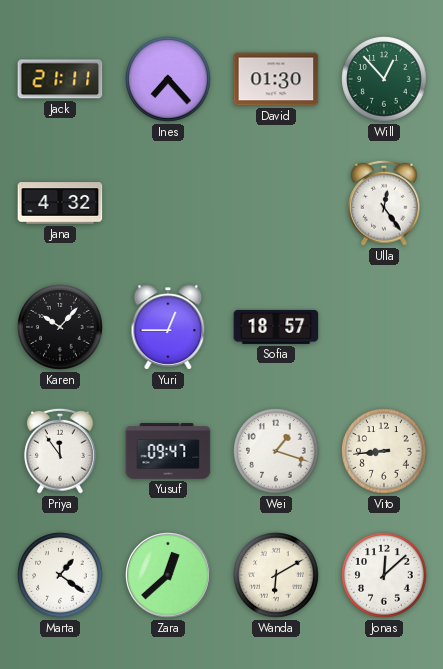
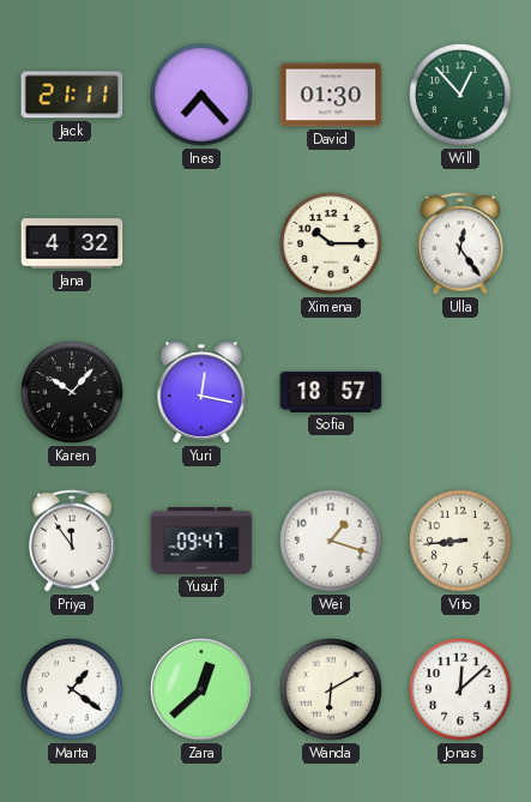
Ximena: none -> 10:15
Yuri: 12:45 -> 12:17
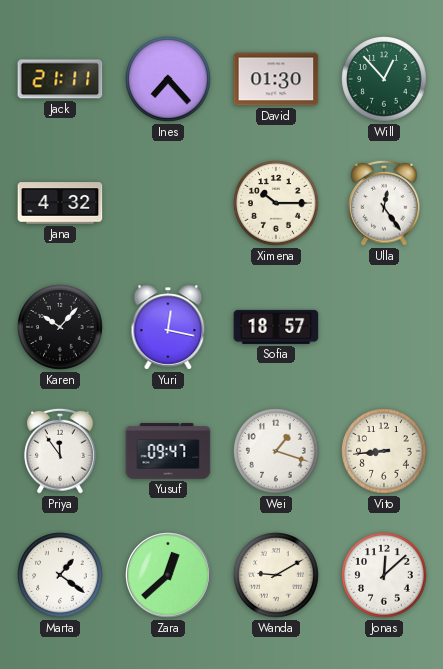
Wanda: 6:10 -> 9:10
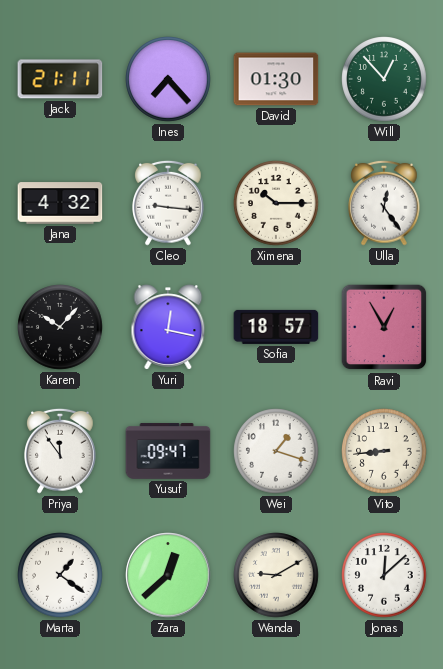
Cleo: none -> 9:16
Ravi: none -> 12:55
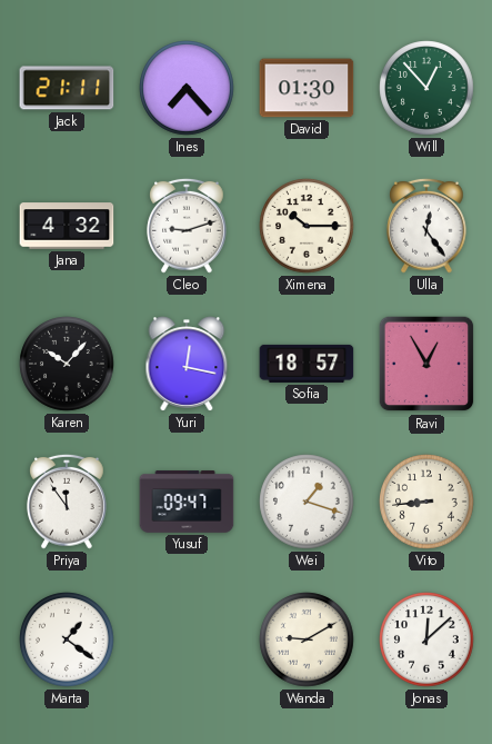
Cleo: 9:16 -> 9:12
Zara: 12:38 -> none
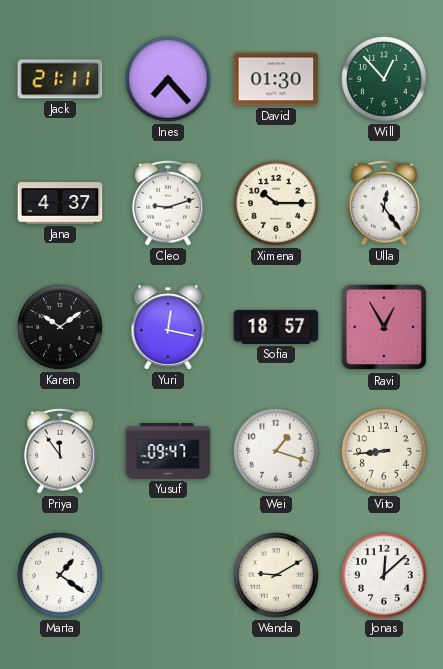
Jana: 4:32 -> 4:37
Karen: 10:07 -> 10:09
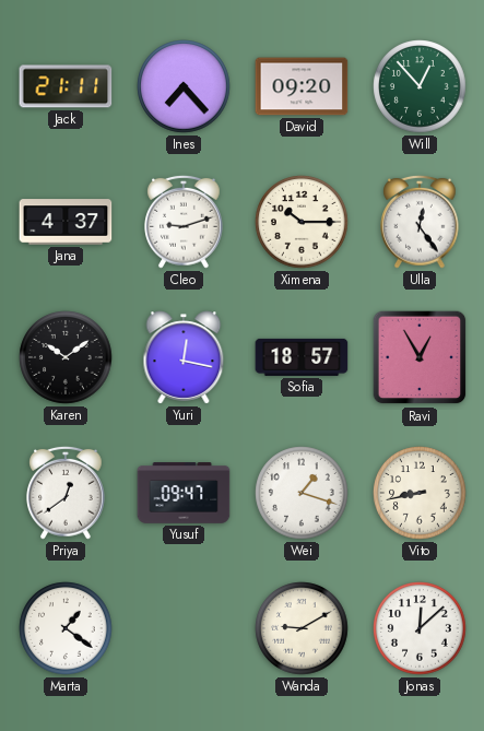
David: 01:30 -> 09:20
Priya: 11:54 -> 12:39
Vito: 8:44 -> 8:43
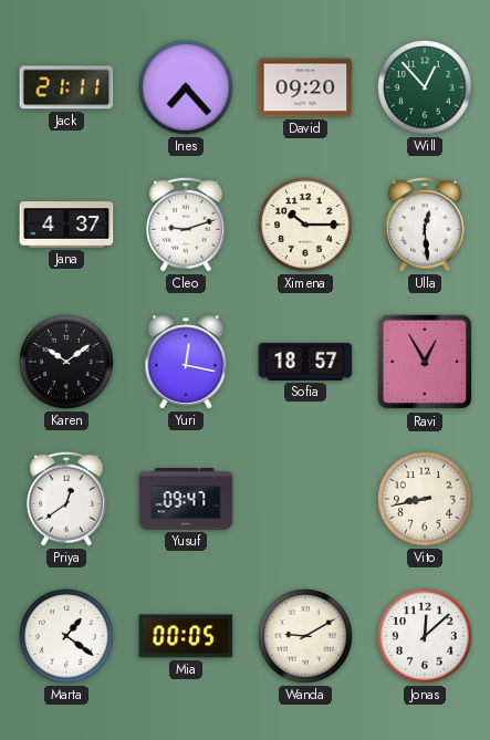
Ulla: 12:24 -> 12:29
Wei: 1:18 -> none
Mia: none -> 00:05
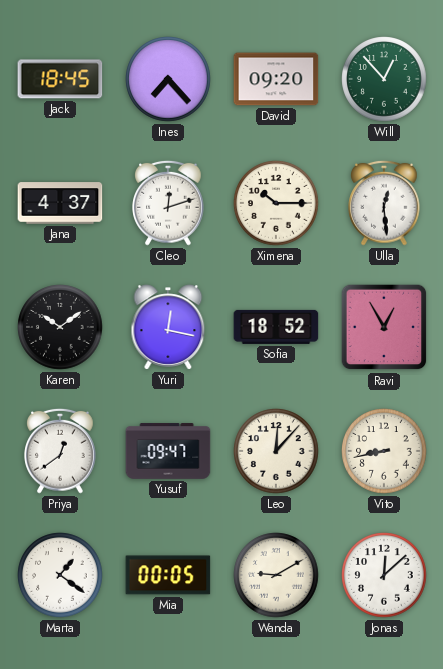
Jack: 21:11 -> 18:45
Cleo: 9:12 -> 12:12
Sofia: 18:57 -> 18:52
Leo: none -> 12:07
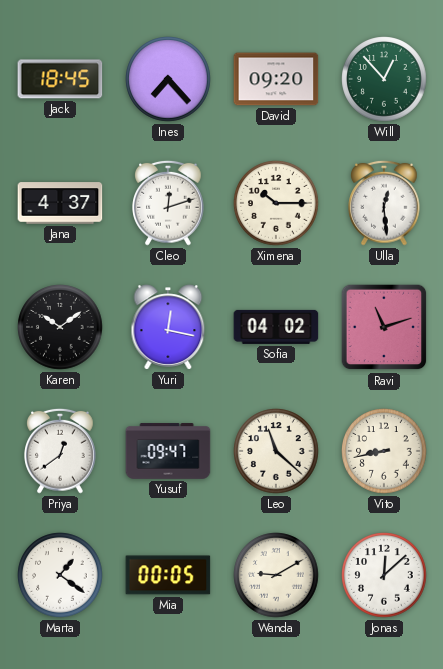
Sofia: 18:52 -> 04:02
Ravi: 12:55 -> 11:12
Leo: 12:07 -> 11:22
